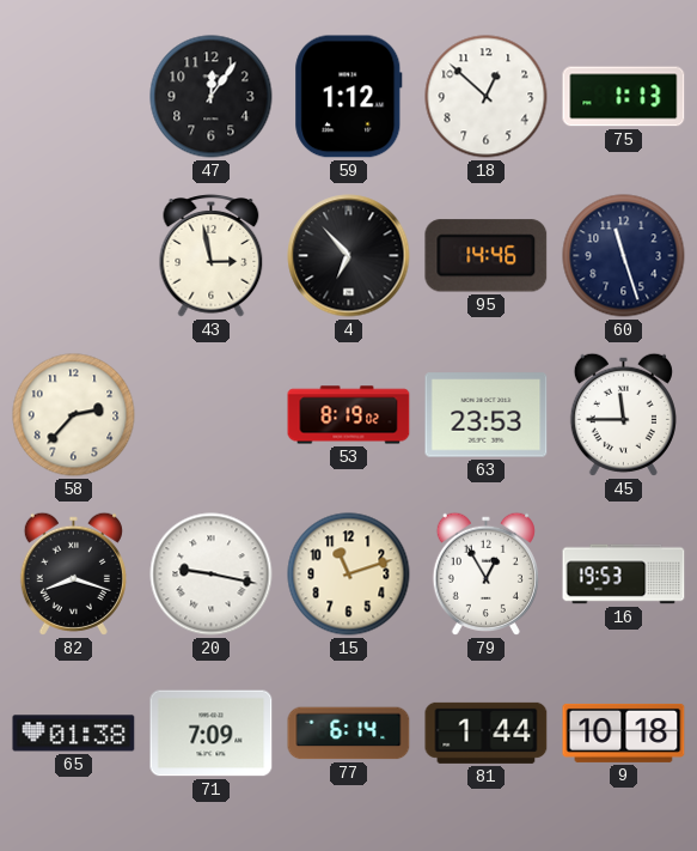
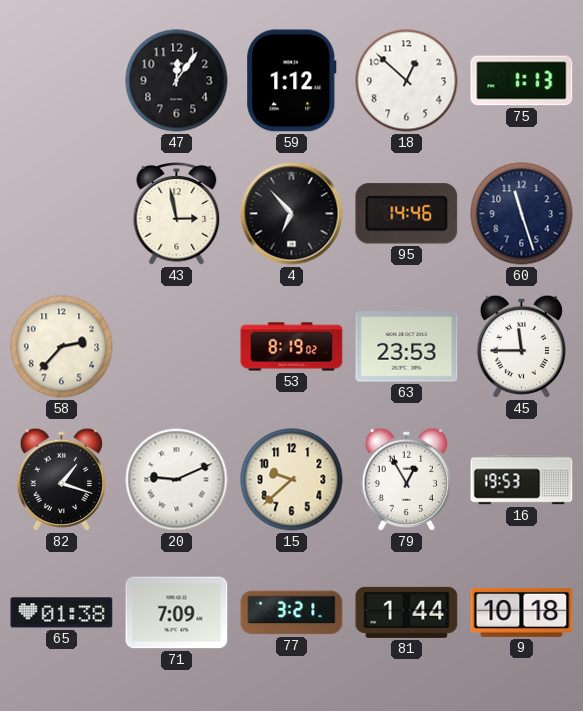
82: 8:18 -> 1:18
20: 9:17 -> 9:11
15: 11:12 -> 9:38
77: 6:14 -> 3:21
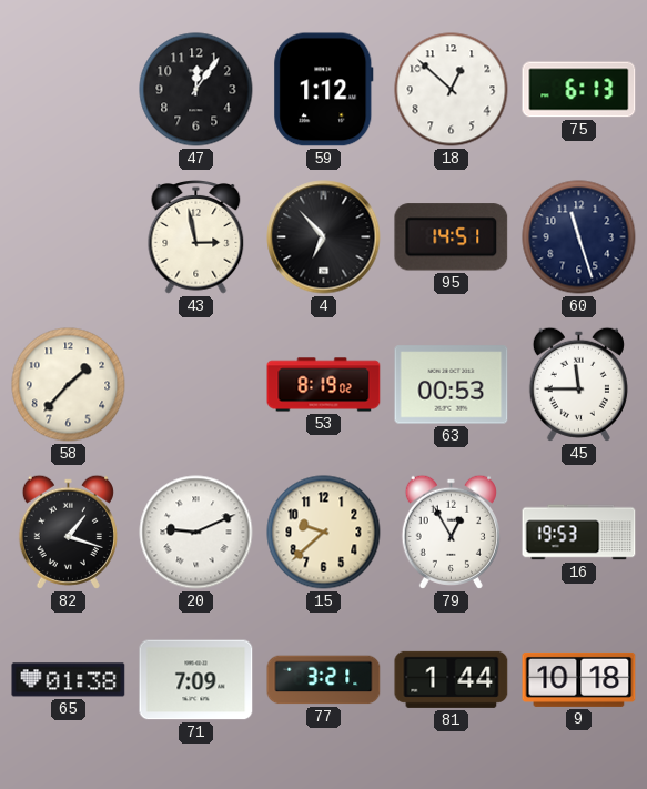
75: 1:13 -> 6:13
95: 14:46 -> 14:51
58: 2:37 -> 1:37
63: 23:53 -> 00:53
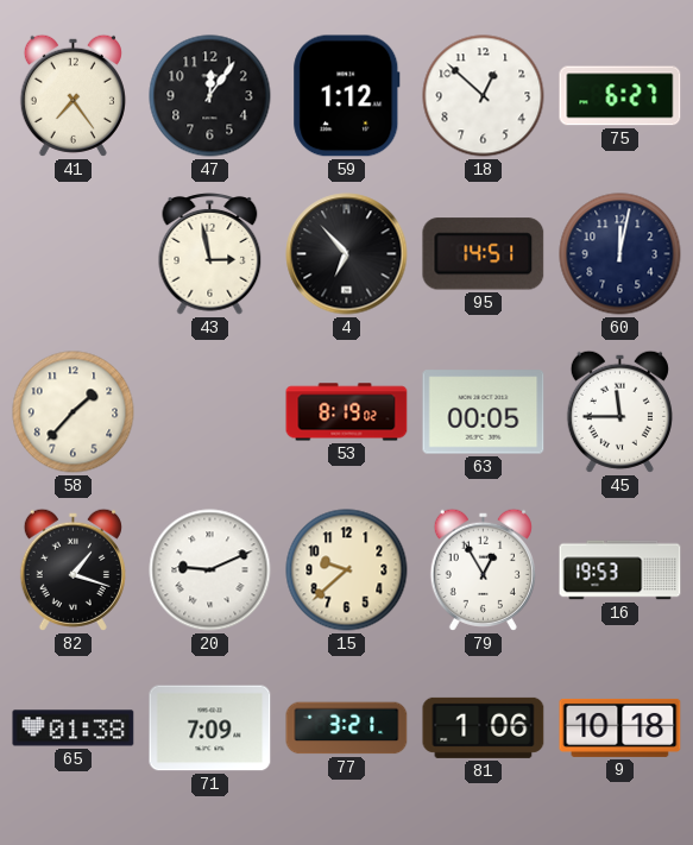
41: none -> 7:24
75: 6:13 -> 6:27
60: 11:27 -> 12:02
63: 00:53 -> 00:05
81: 1:44 -> 1:06
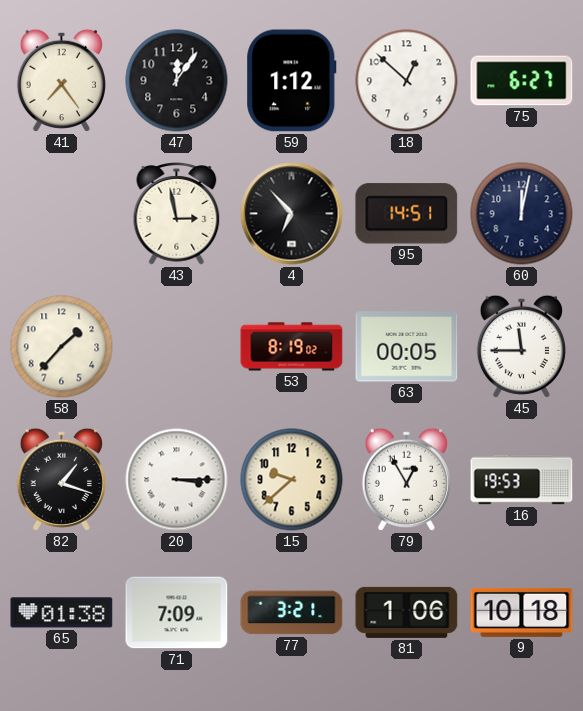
20: 9:11 -> 3:15
